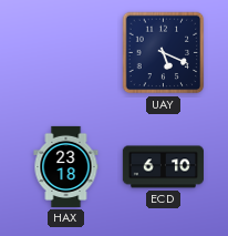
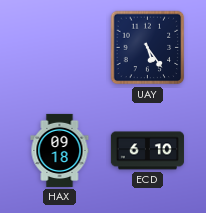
UAY: 5:19 -> 5:24
HAX: 23:18 -> 09:18
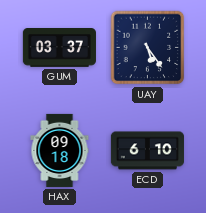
GUM: none -> 03:37
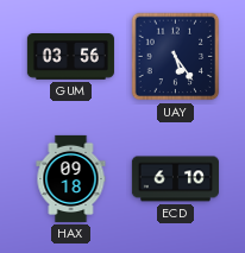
GUM: 03:37 -> 03:56
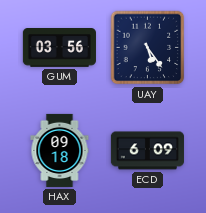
ECD: 6:10 -> 6:09
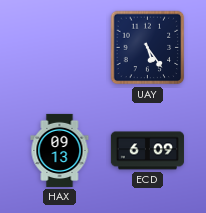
GUM: 03:56 -> none
HAX: 09:18 -> 09:13
